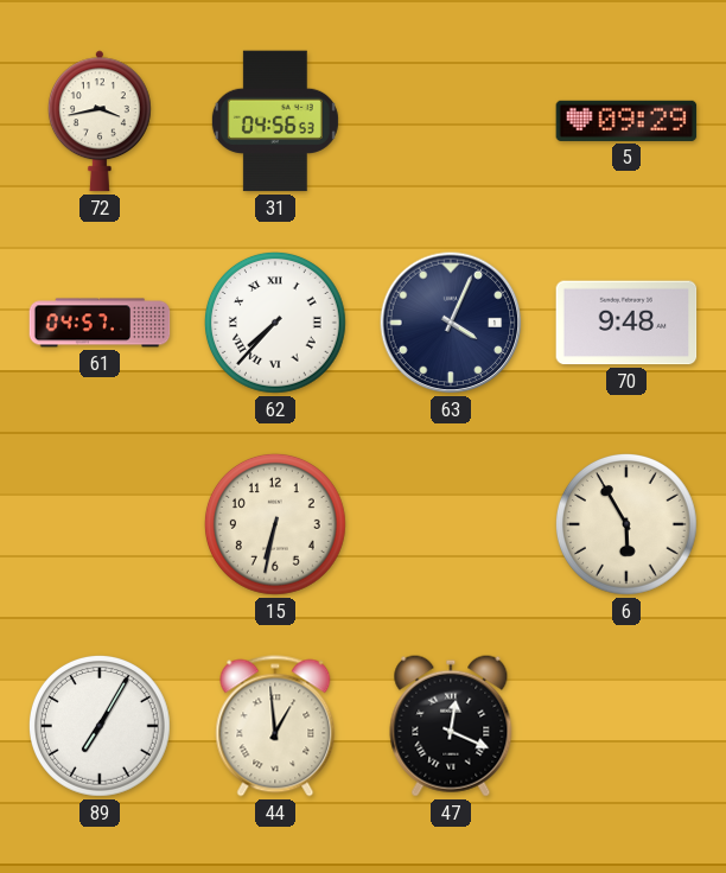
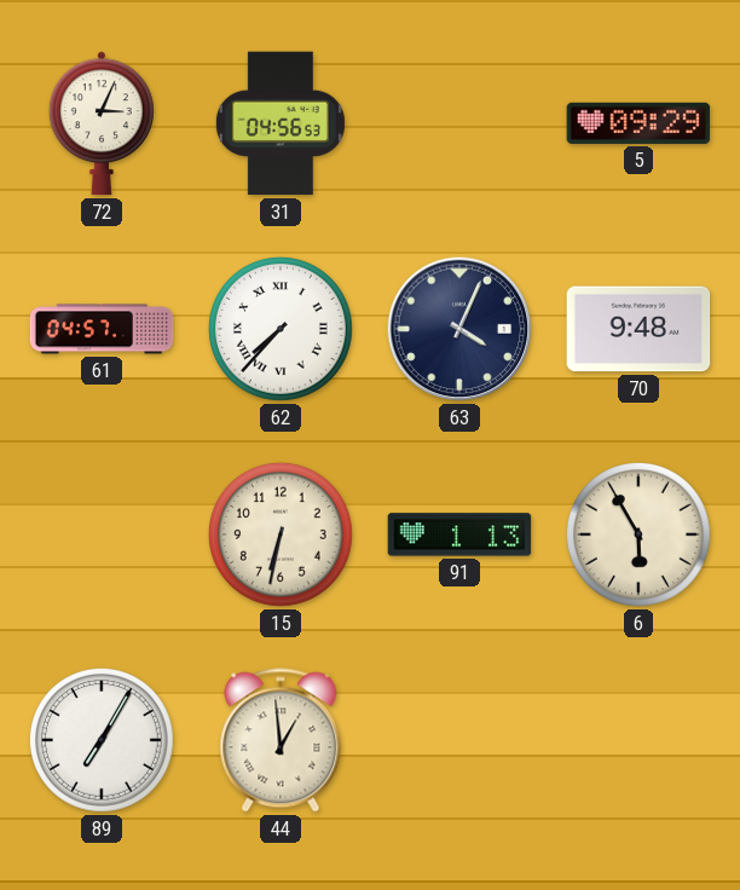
72: 3:43 -> 3:04
91: none -> 1:13
47: 12:19 -> none
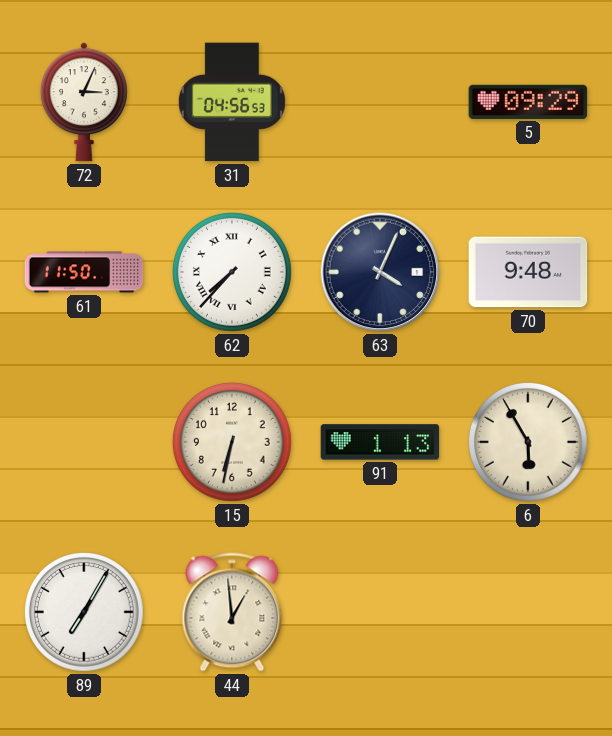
61: 04:57 -> 11:50
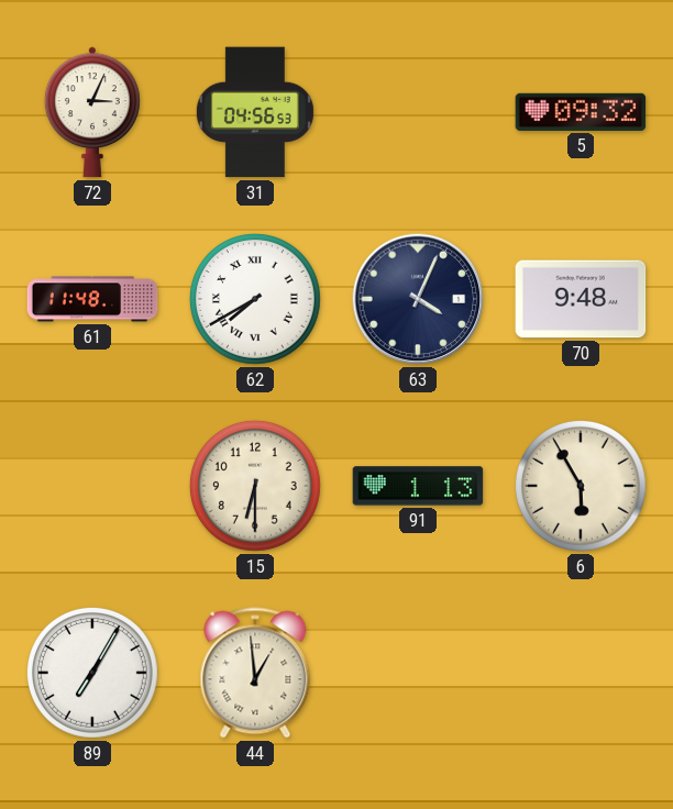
5: 09:29 -> 09:32
61: 11:50 -> 11:48
62: 7:37 -> 7:40
15: 6:32 -> 6:30
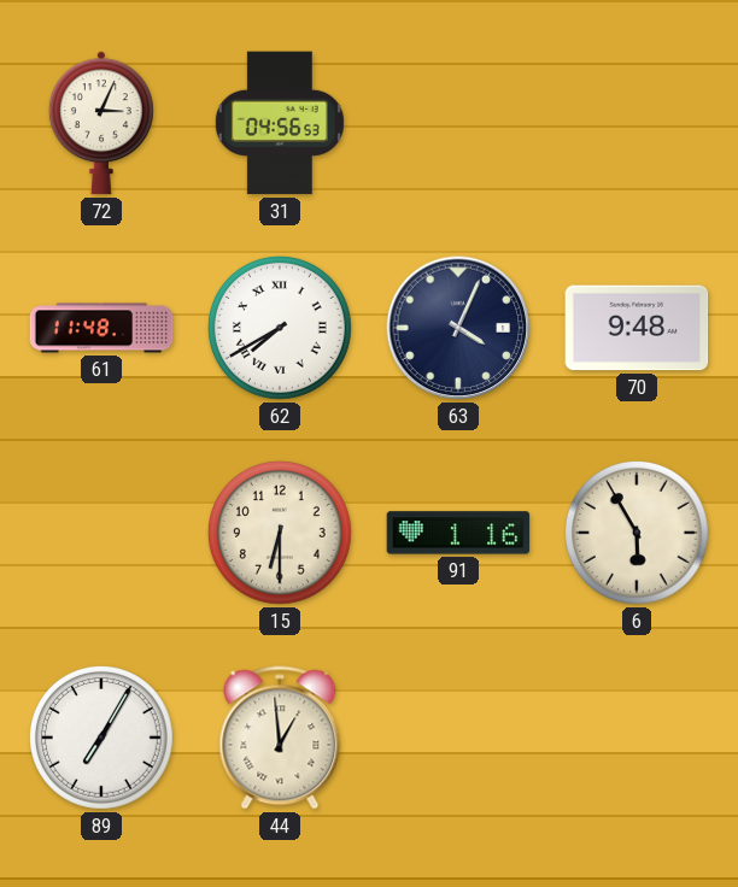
5: 09:32 -> none
91: 1:13 -> 1:16
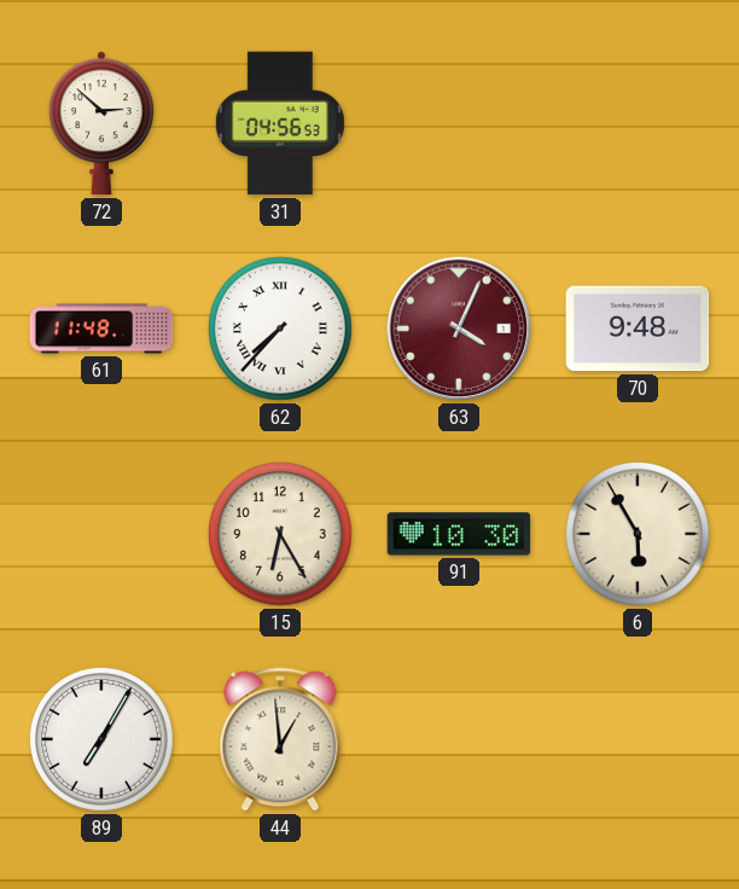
72: 3:04 -> 2:52
62: 7:40 -> 7:37
63 dial: navy -> burgundy
15: 6:30 -> 6:25
91: 1:16 -> 10:30
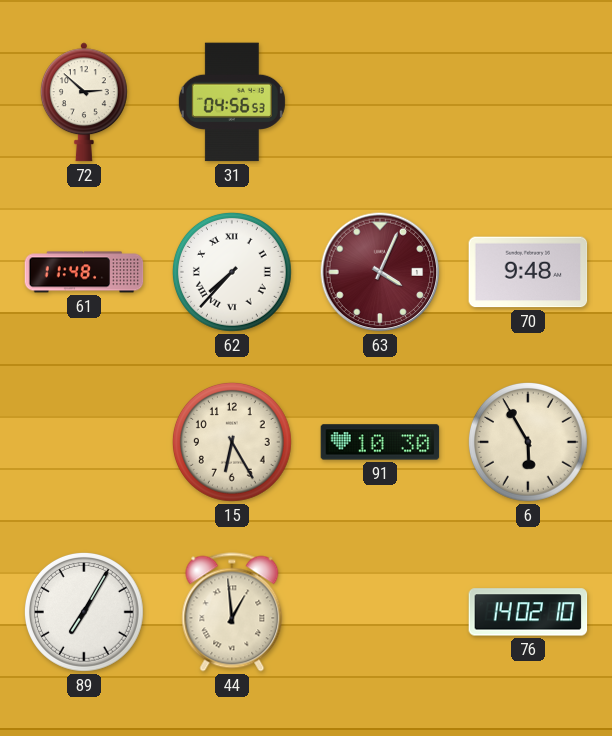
76: none -> 14:02
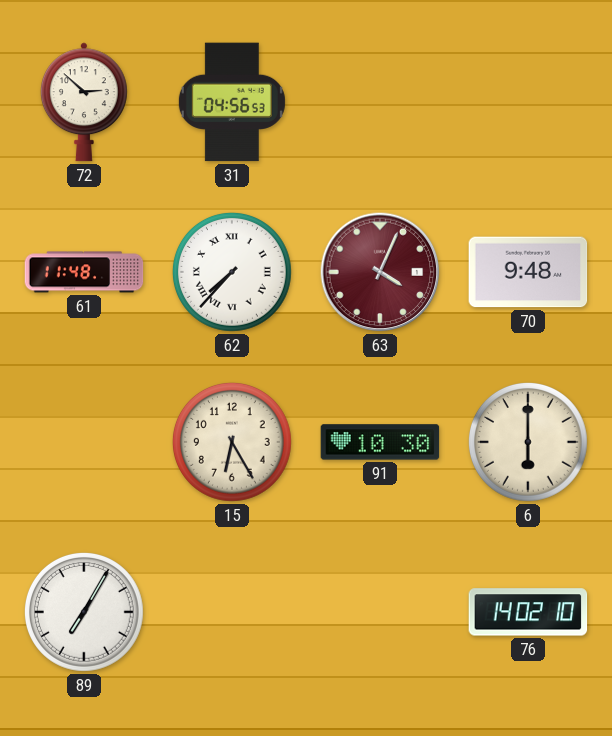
6: 5:55 -> 6:00
44: 12:59 -> none
